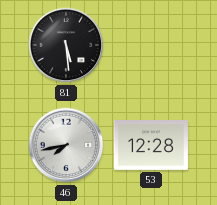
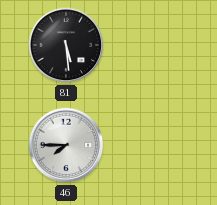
46: 7:43 -> 7:45
53: 12:28 -> none
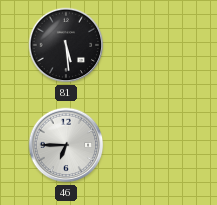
46: 7:45 -> 6:45
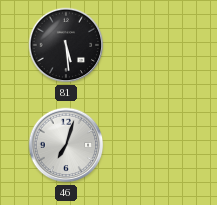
46: 6:45 -> 7:03
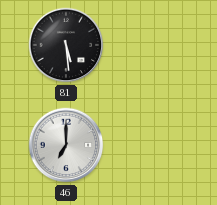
46: 7:03 -> 7:00
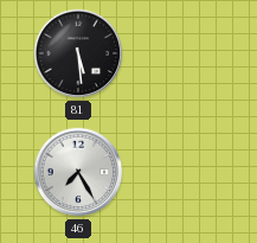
46: 7:00 -> 7:25
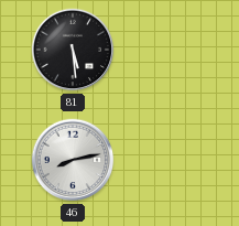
46: 7:25 -> 8:13
